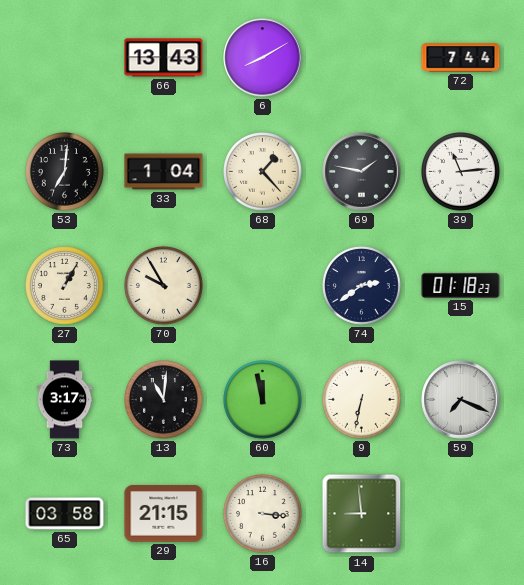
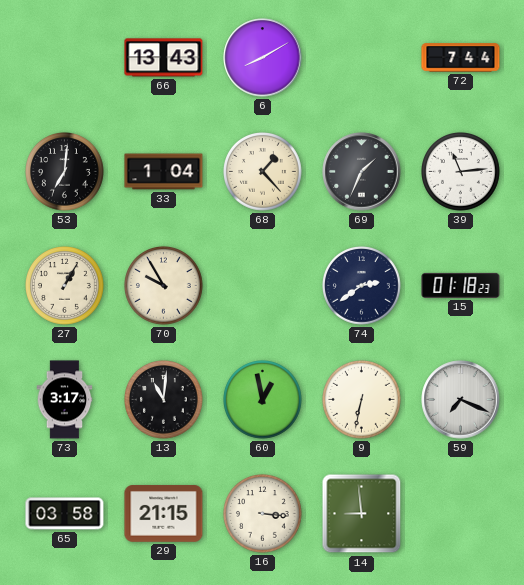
69: 1:47 -> 1:34
60: 11:58 -> 12:58
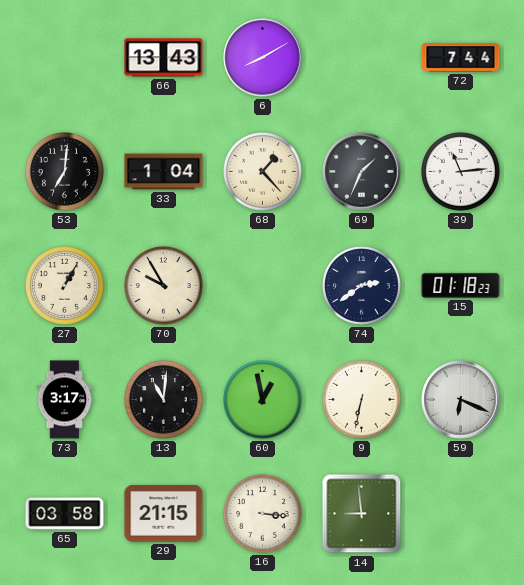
59: 7:19 -> 6:19
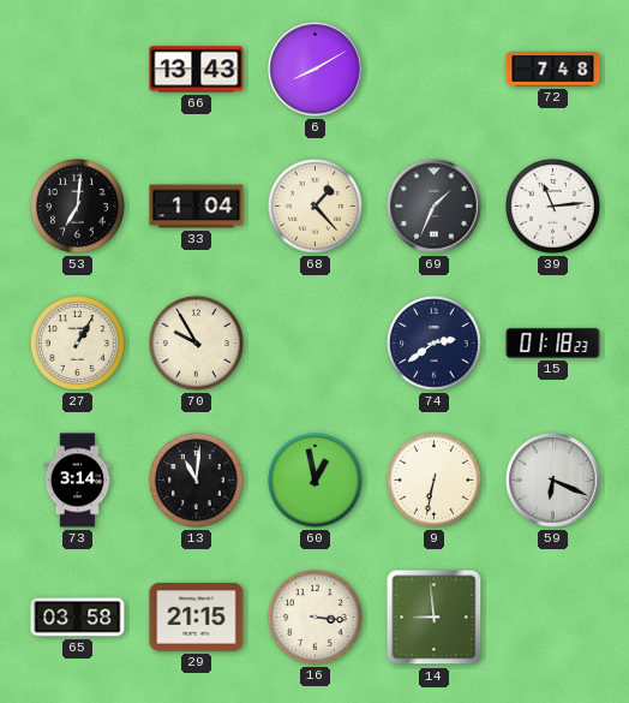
72: 7:44 -> 7:48
73: 3:17 -> 3:14
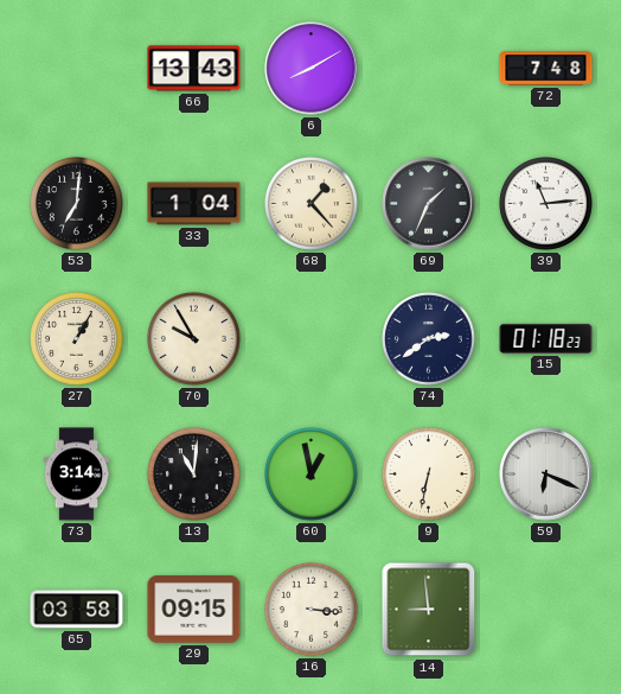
29: 21:15 -> 09:15
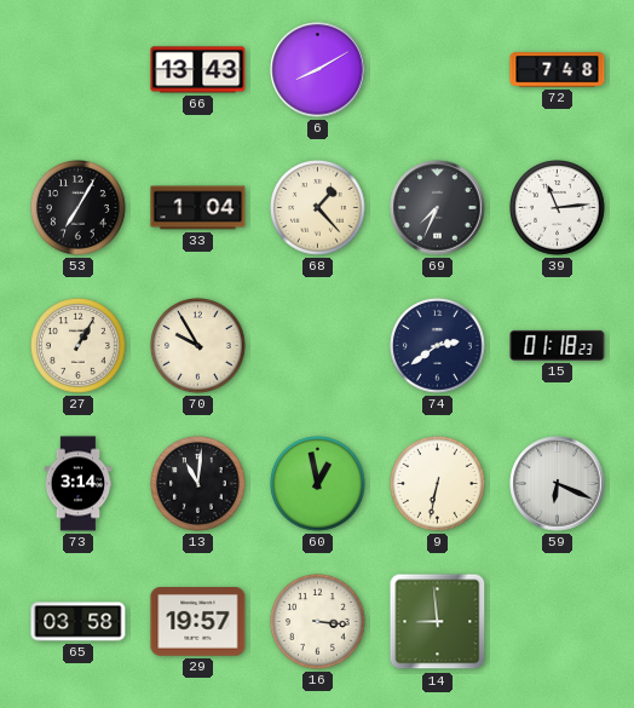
53: 7:01 -> 7:05
69: 1:34 -> 7:34
29: 09:15 -> 19:57
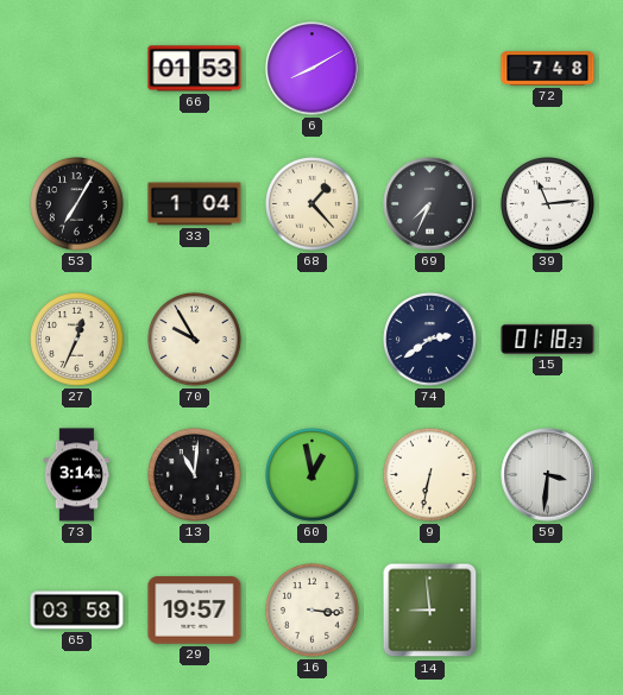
66: 13:43 -> 01:53
27: 1:05 -> 12:34
59: 6:19 -> 3:31
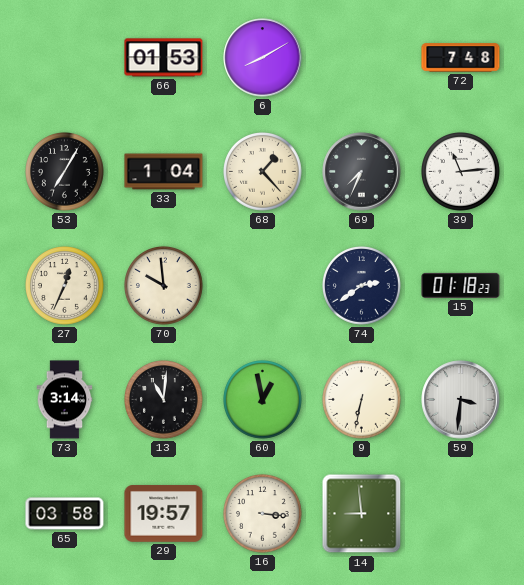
70: 9:55 -> 9:59
